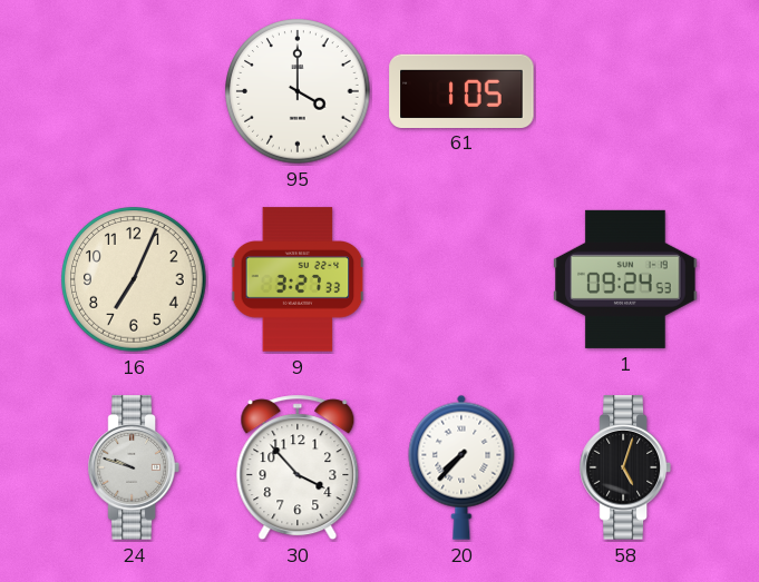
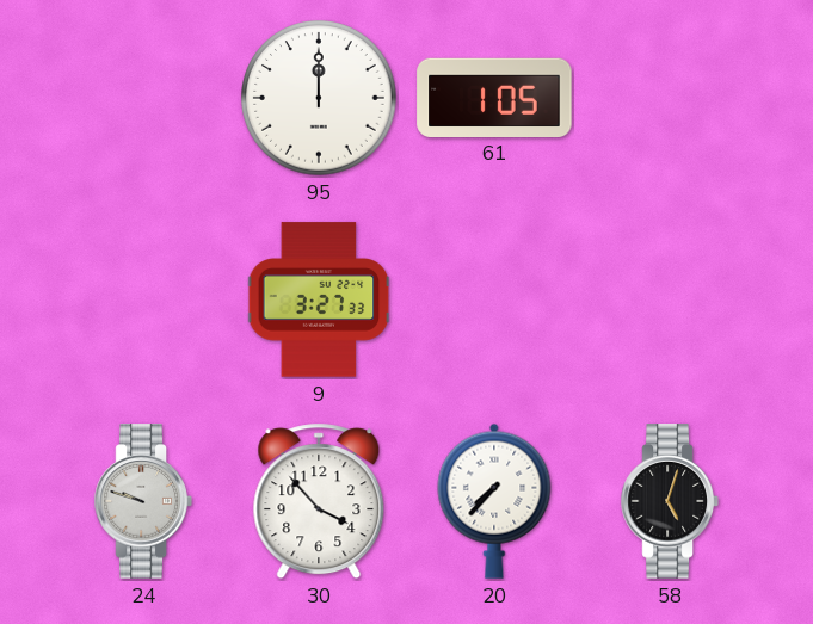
95: 4:00 -> 12:00
16: 7:04 -> none
1: 09:24 -> none
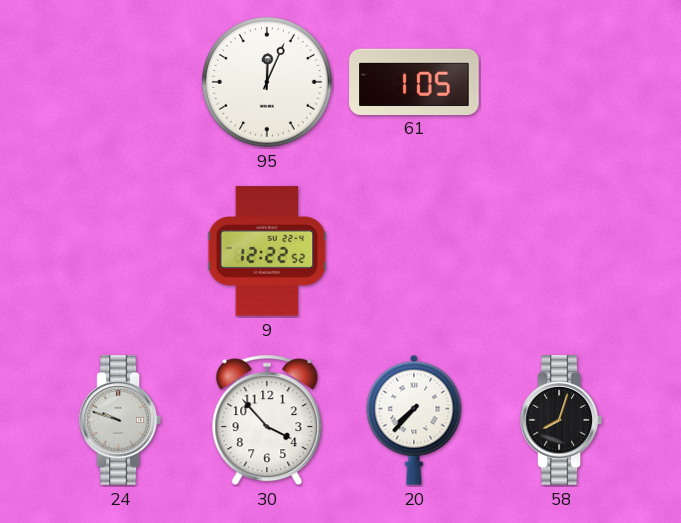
95: 12:00 -> 12:04
9: 3:27 -> 12:22
58: 5:03 -> 8:03
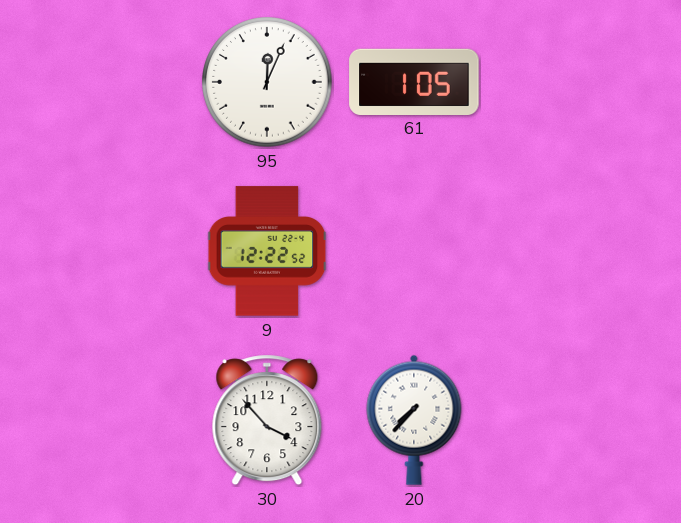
24: 9:48 -> none
58: 8:03 -> none
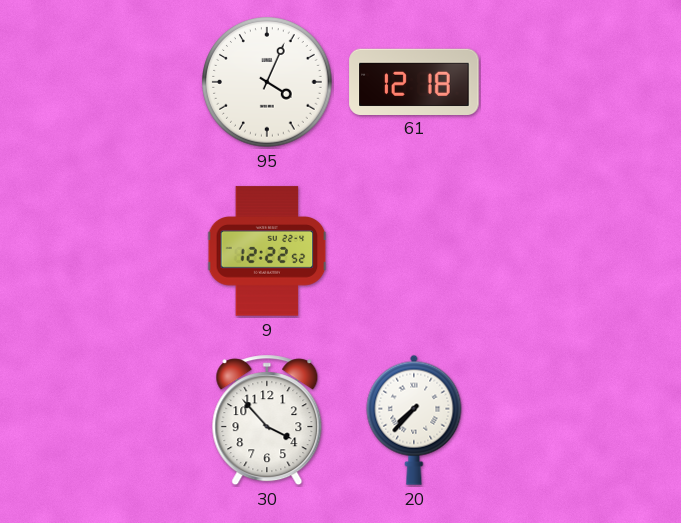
95: 12:04 -> 4:04
61: 1:05 -> 12:18
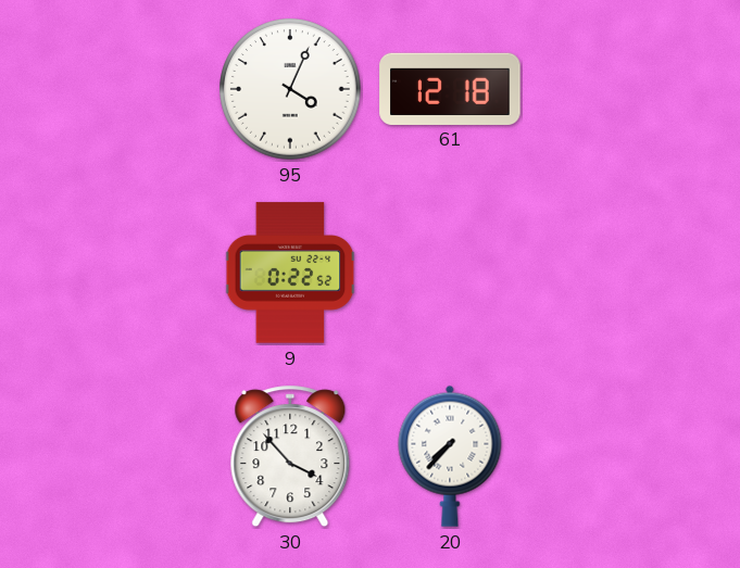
9: 12:22 -> 0:22
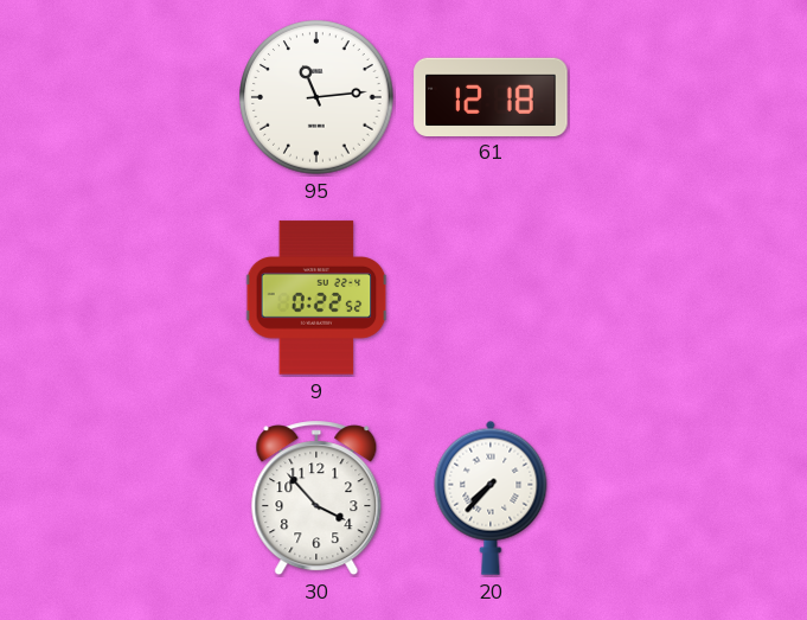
95: 4:04 -> 11:14
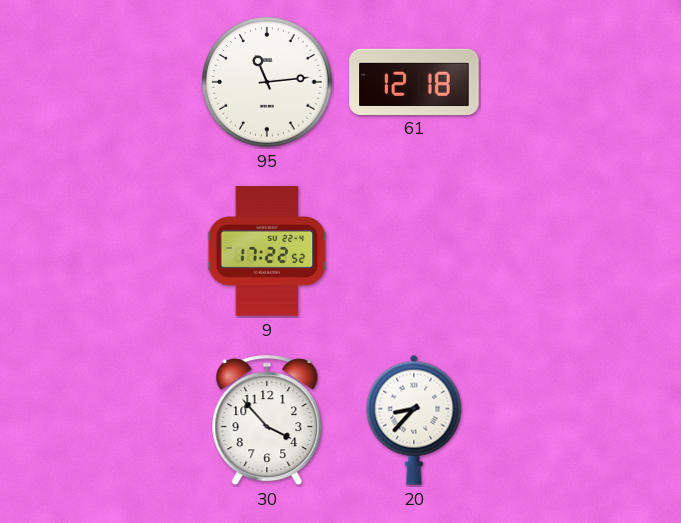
9: 0:22 -> 17:22
20: 7:37 -> 8:37
